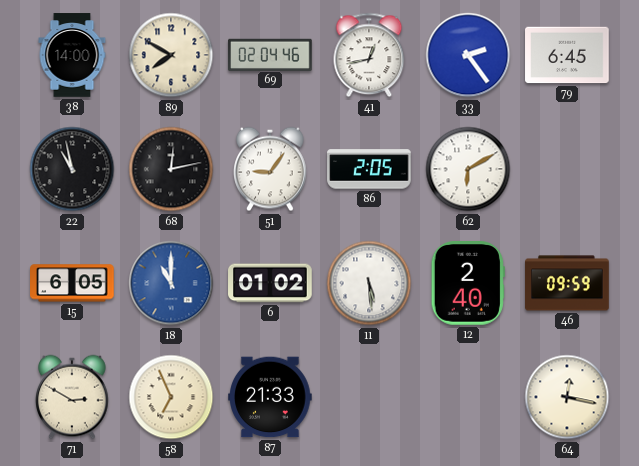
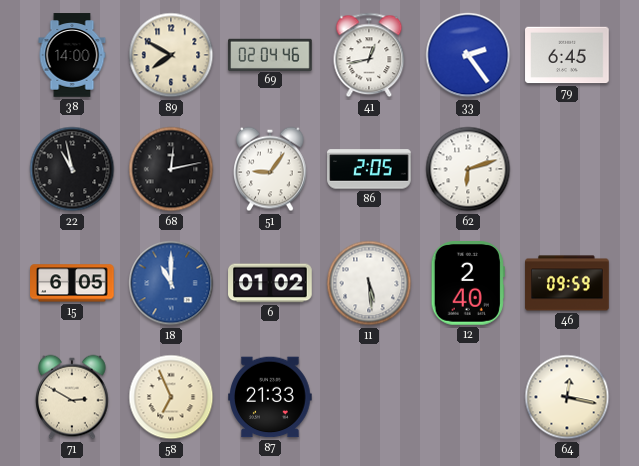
62: 6:10 -> 6:12
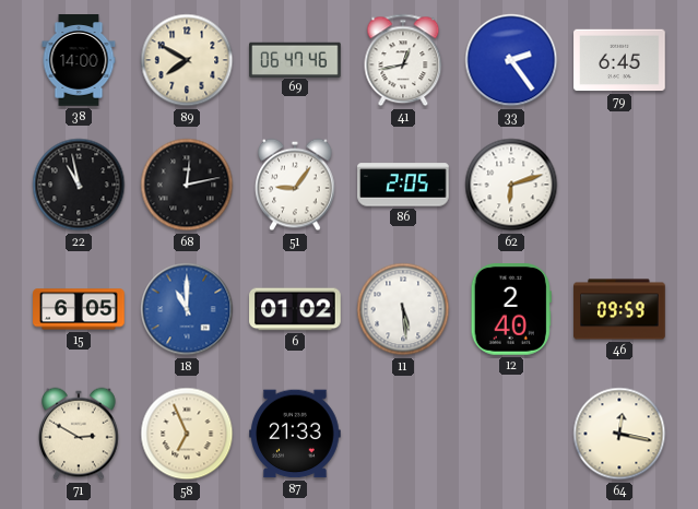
69: 02:04 -> 06:47
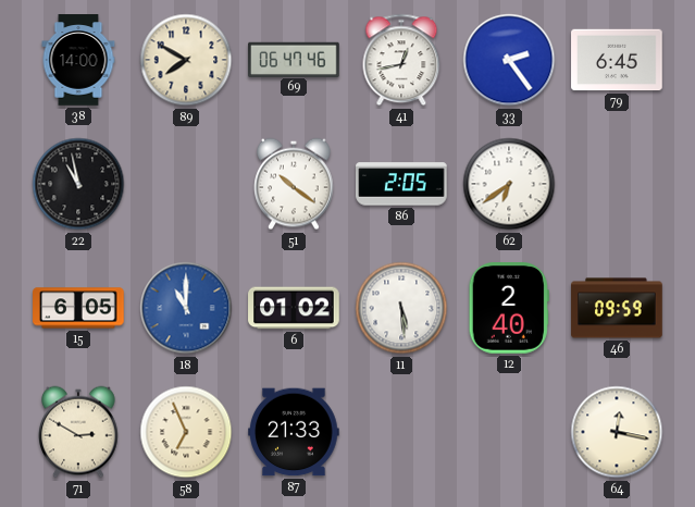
68: 12:13 -> none
51: 9:06 -> 10:21
62: 6:12 -> 6:39
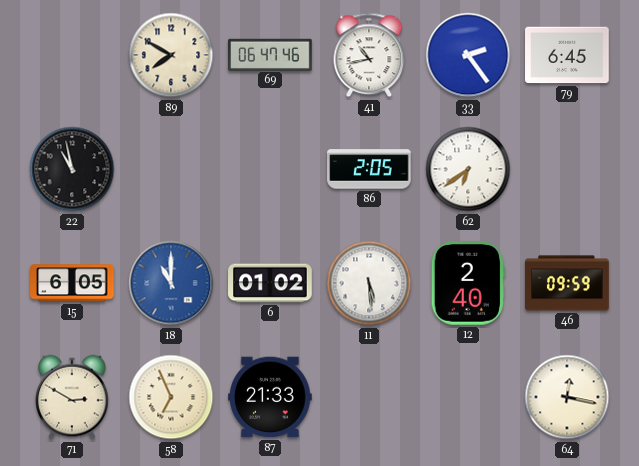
38: 14:00 -> none
41: 12:43 -> 10:43
51: 10:21 -> none
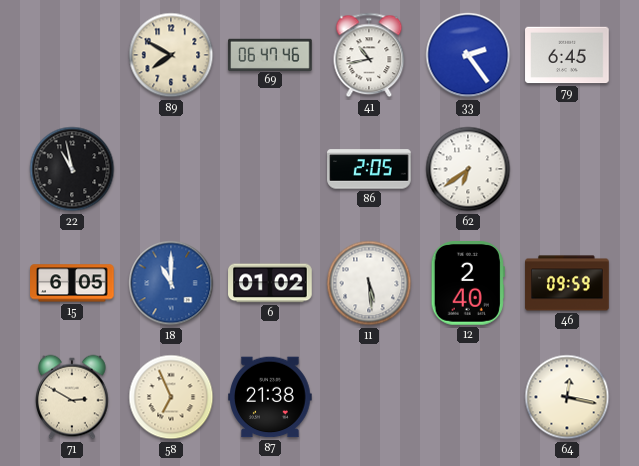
87: 21:33 -> 21:38
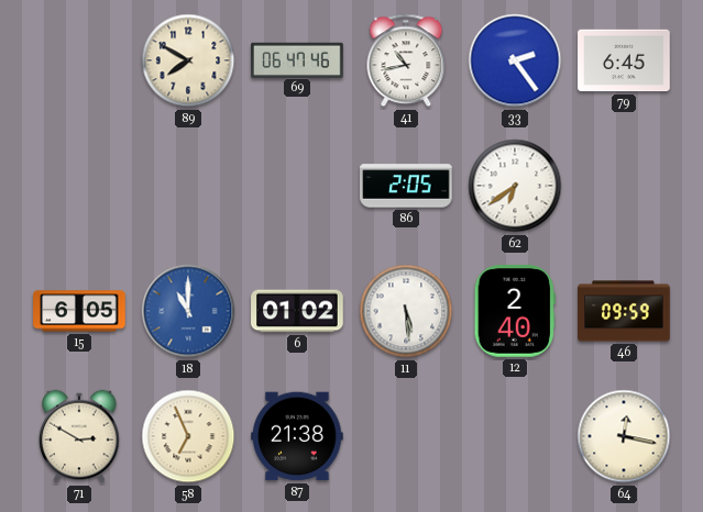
22: 10:58 -> none
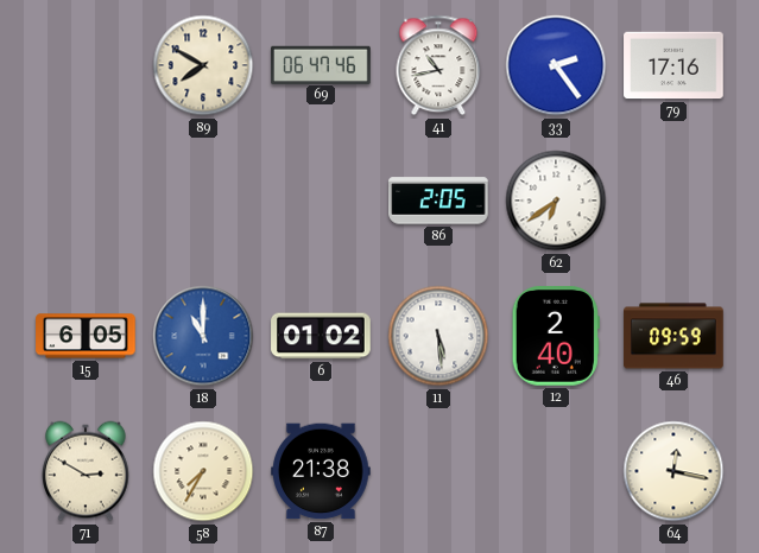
79: 6:45 -> 17:16
58: 6:56 -> 7:35
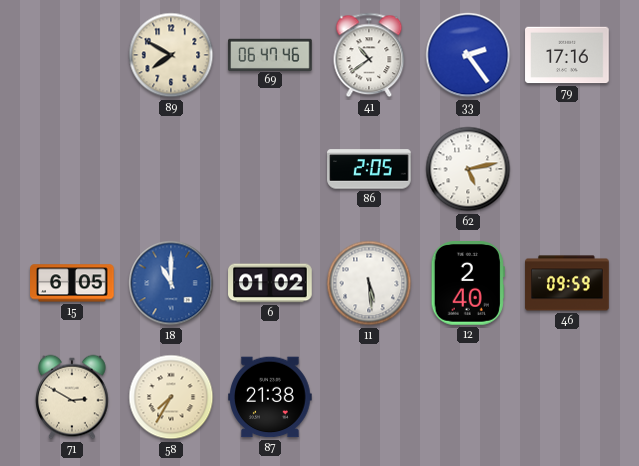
41: 10:43 -> 10:39
62: 6:39 -> 5:13
64: 12:17 -> none
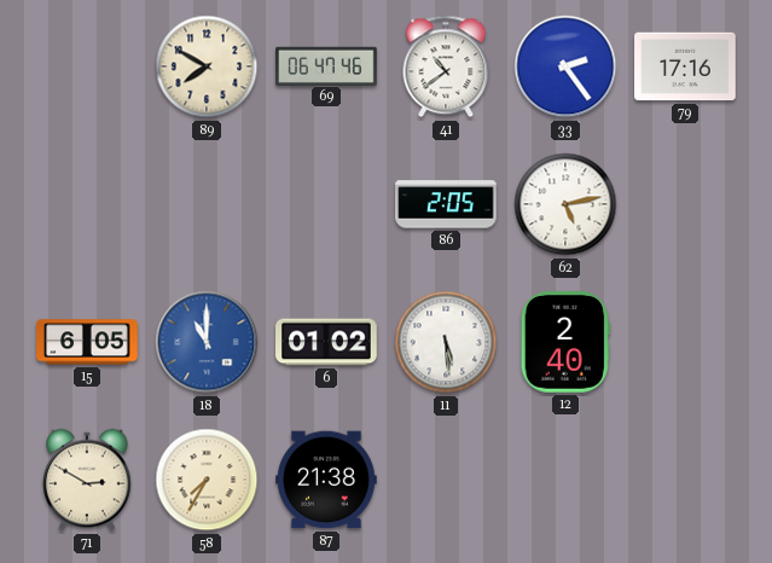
46: 09:59 -> none
